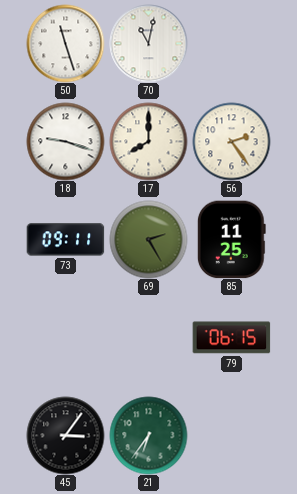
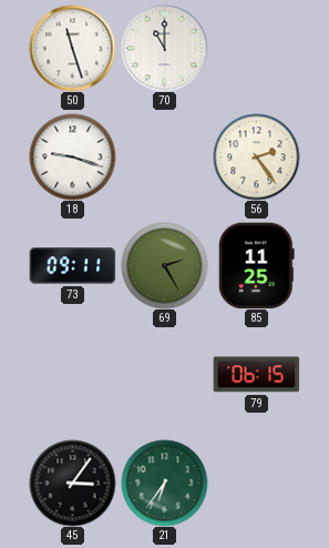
70: 11:02 -> 11:00
17: 8:00 -> none
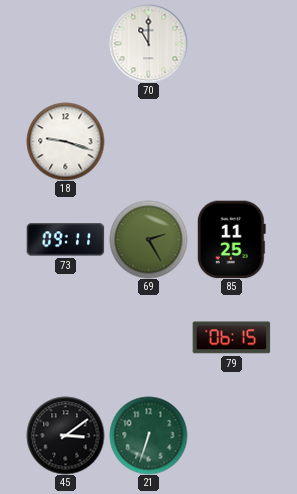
50: 11:27 -> none
56: 2:24 -> none
45: 3:06 -> 3:09
21: 6:36 -> 6:33
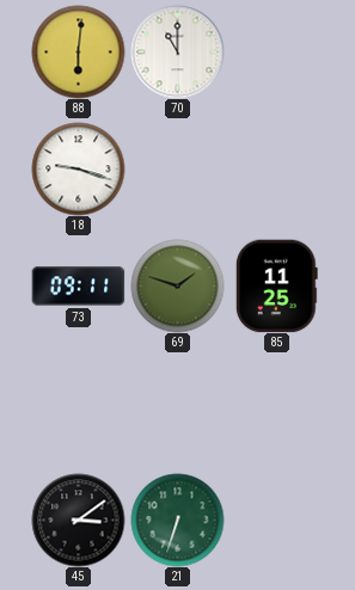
88: none -> 6:01
69: 2:25 -> 1:48
79: 06:15 -> none
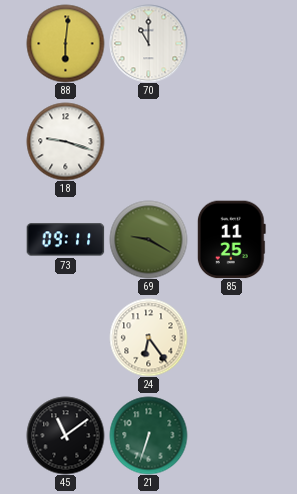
69: 1:48 -> 9:20
24: none -> 6:24
45: 3:09 -> 11:09
